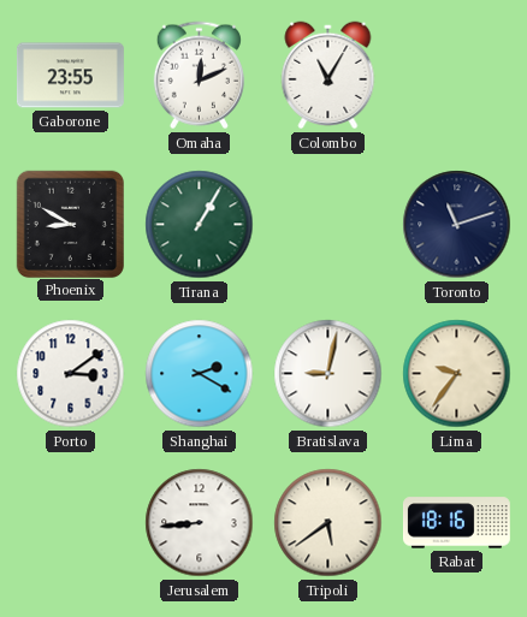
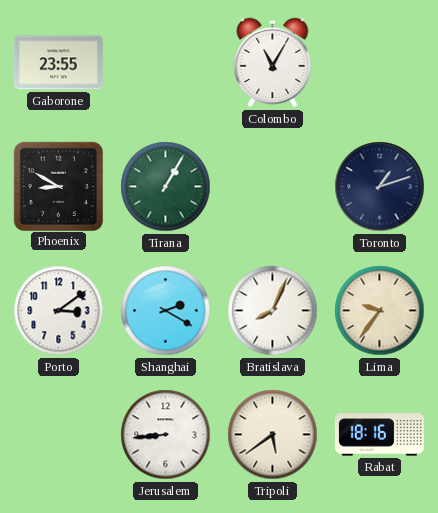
Omaha: 12:11 -> none
Toronto: 11:12 -> 1:12
Bratislava: 9:02 -> 8:04
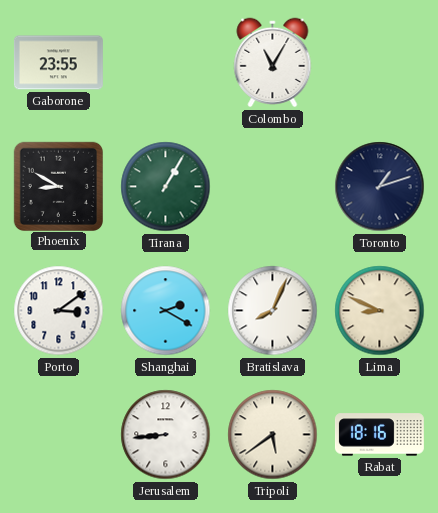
Lima: 9:36 -> 8:49
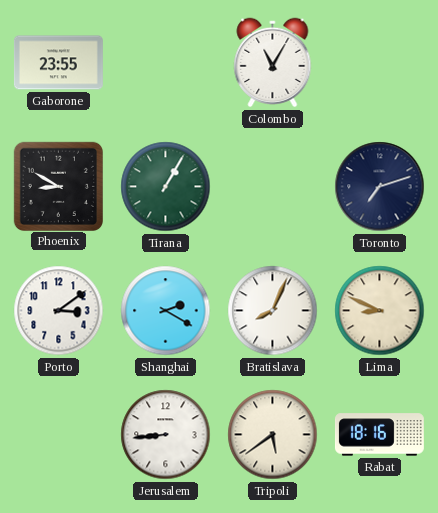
Toronto: 1:12 -> 7:12
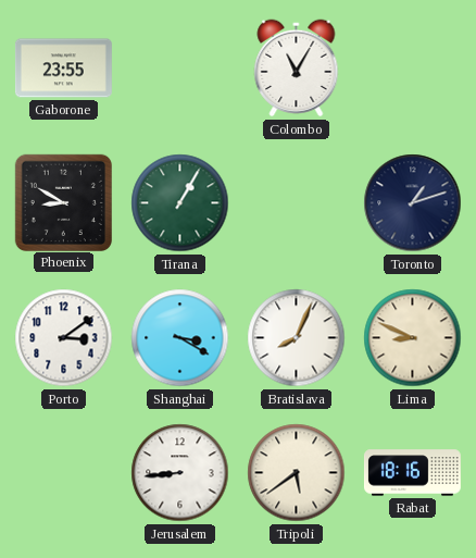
Toronto: 7:12 -> 1:12
Shanghai: 2:20 -> 3:20
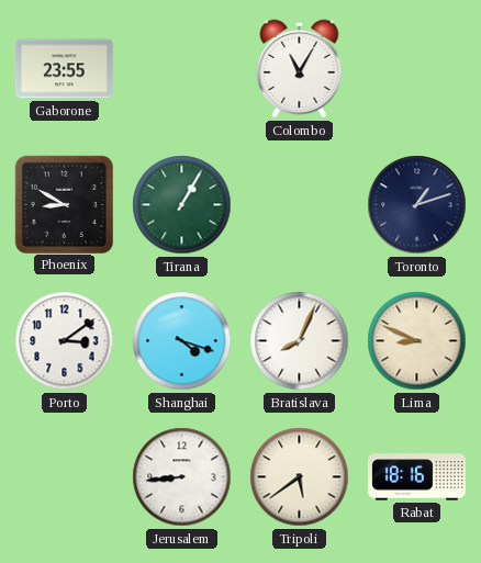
Shanghai: 3:20 -> 4:18
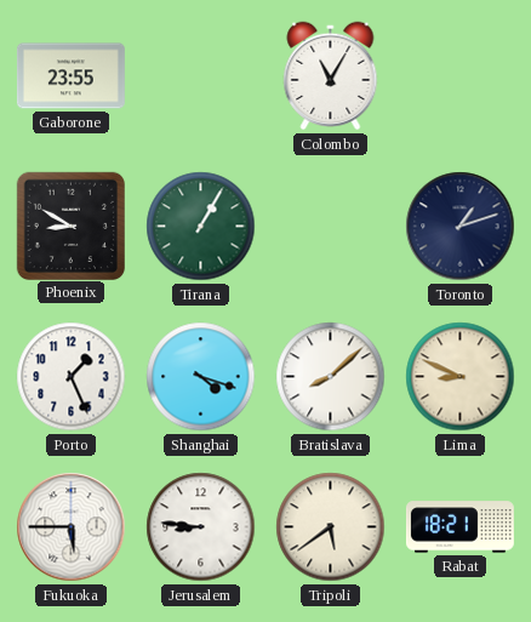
Porto: 3:09 -> 1:26
Bratislava: 8:04 -> 8:08
Fukuoka: none -> 5:45
Jerusalem: 8:44 -> 8:46
Rabat: 18:16 -> 18:21
